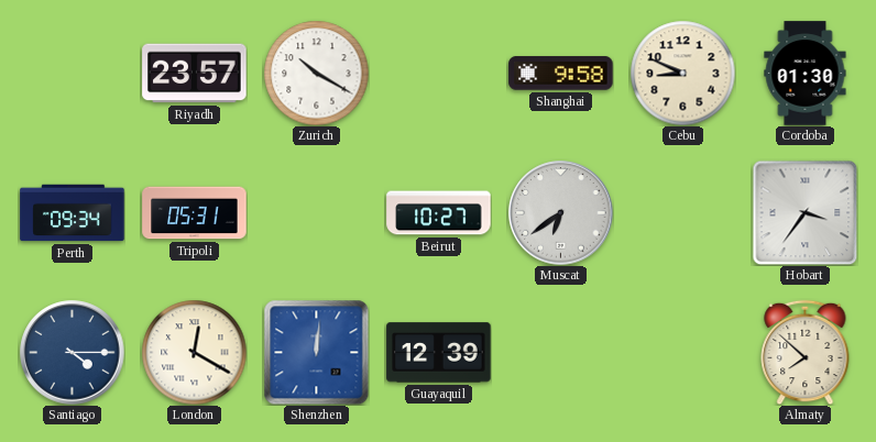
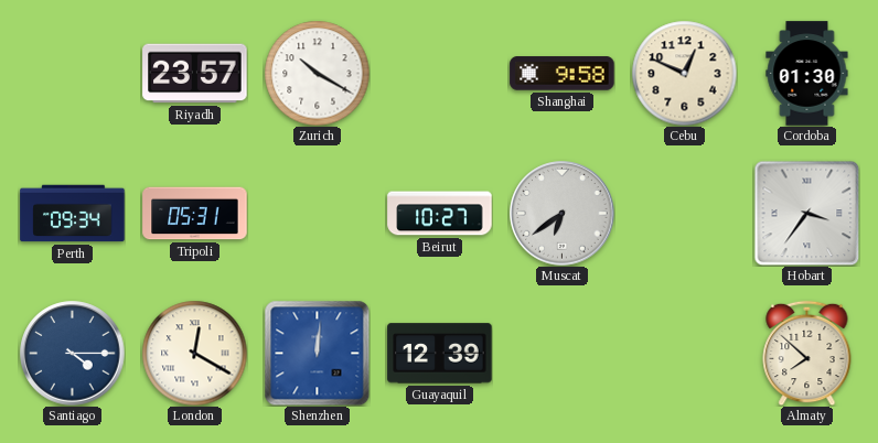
Cebu: 8:49 -> 12:49
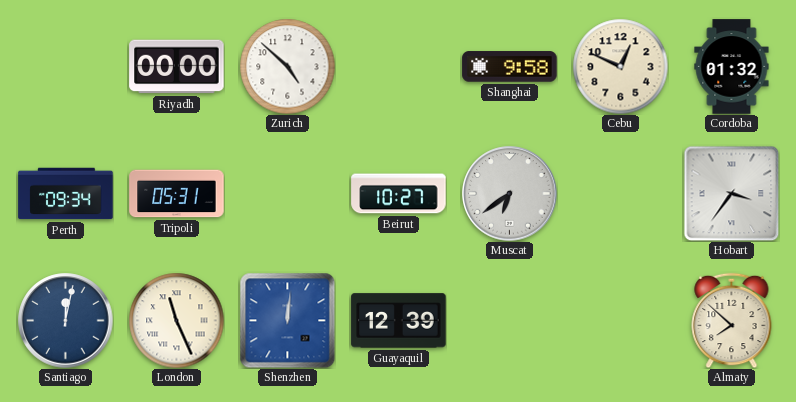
Riyadh: 23:57 -> 00:00
Zurich: 10:20 -> 4:52
Cordoba: 01:30 -> 01:32
Santiago: 4:15 -> 12:02
London: 12:20 -> 11:26
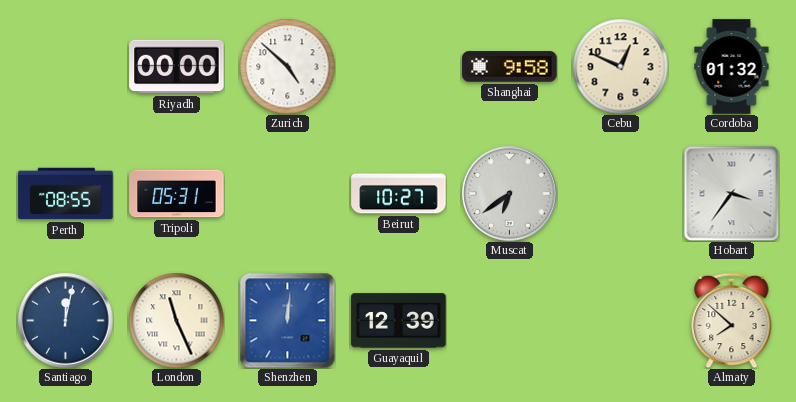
Perth: 09:34 -> 08:55
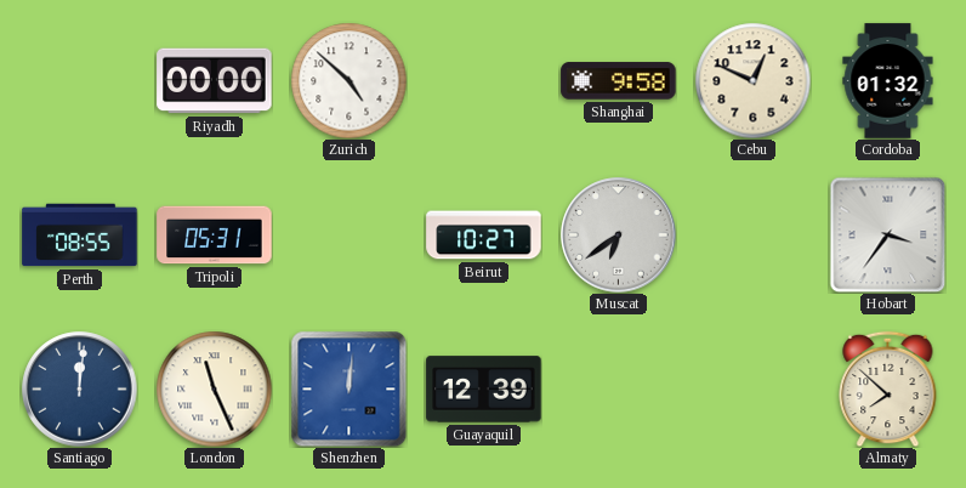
Santiago: 12:02 -> 12:01
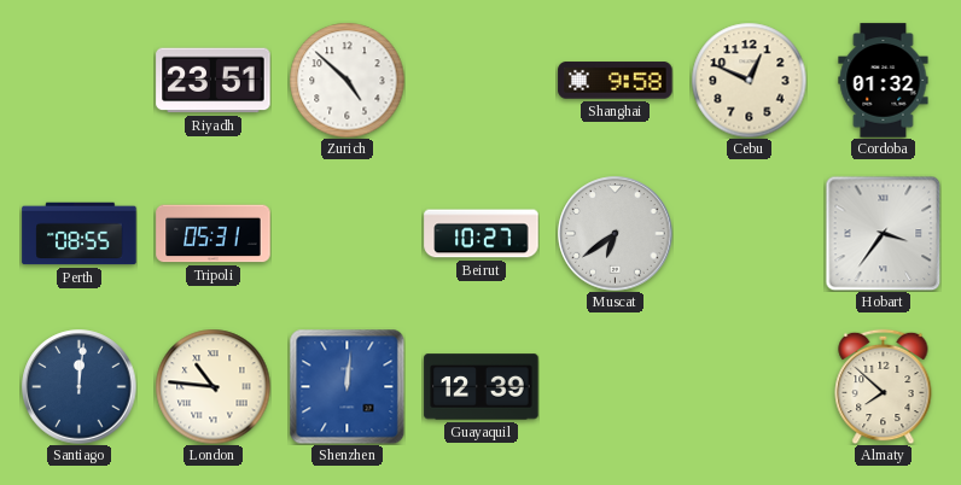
Riyadh: 00:00 -> 23:51
London: 11:26 -> 10:46
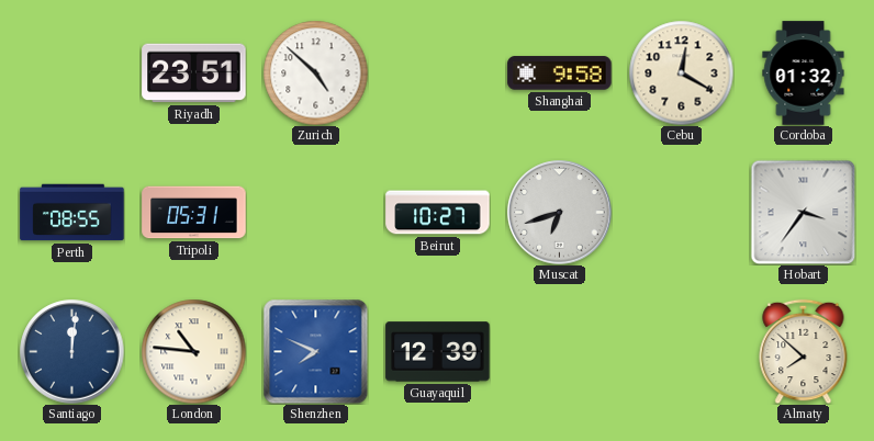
Cebu: 12:49 -> 12:20
Muscat: 6:39 -> 6:42
Shenzhen: 12:01 -> 7:49
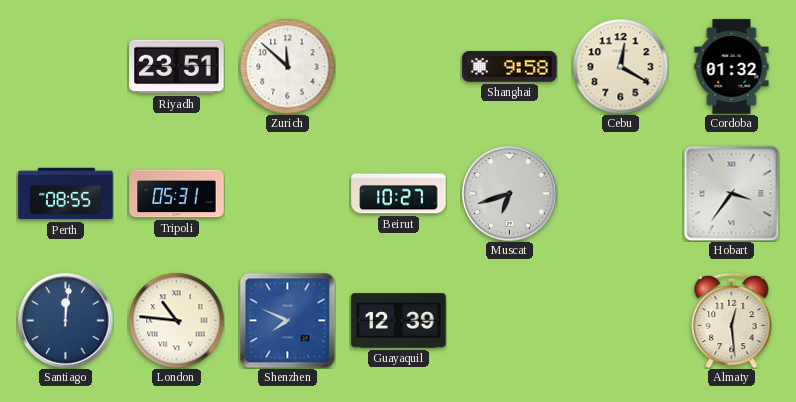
Zurich: 4:52 -> 11:52
Almaty: 7:52 -> 12:29
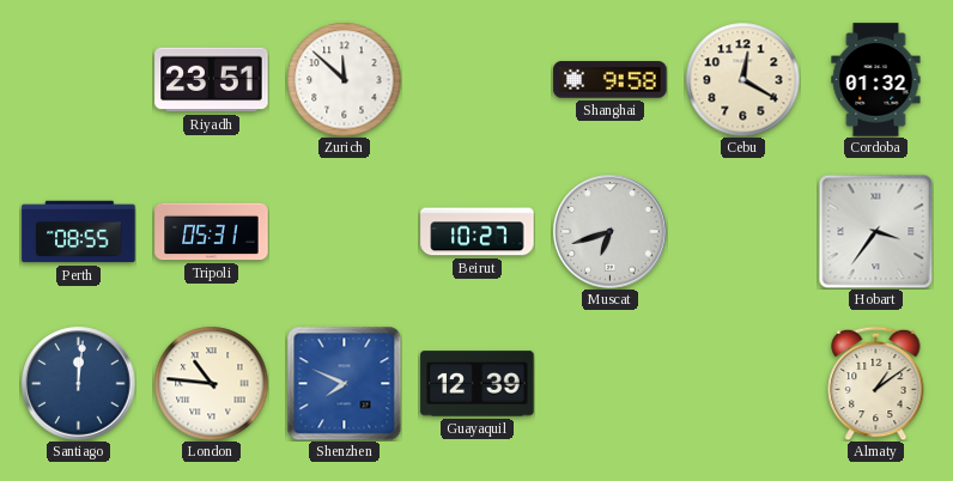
Almaty: 12:29 -> 1:09
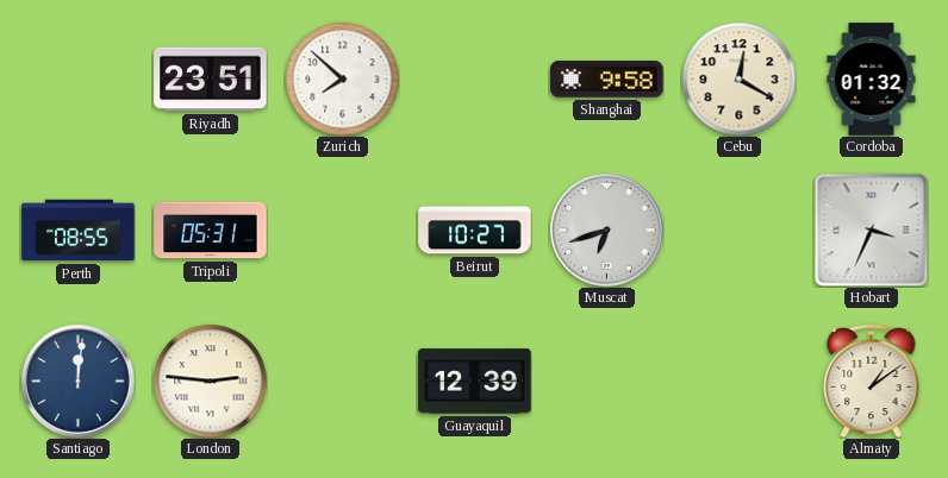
Zurich: 11:52 -> 7:52
Hobart: 3:36 -> 3:34
London: 10:46 -> 2:46
Shenzhen: 7:49 -> none
